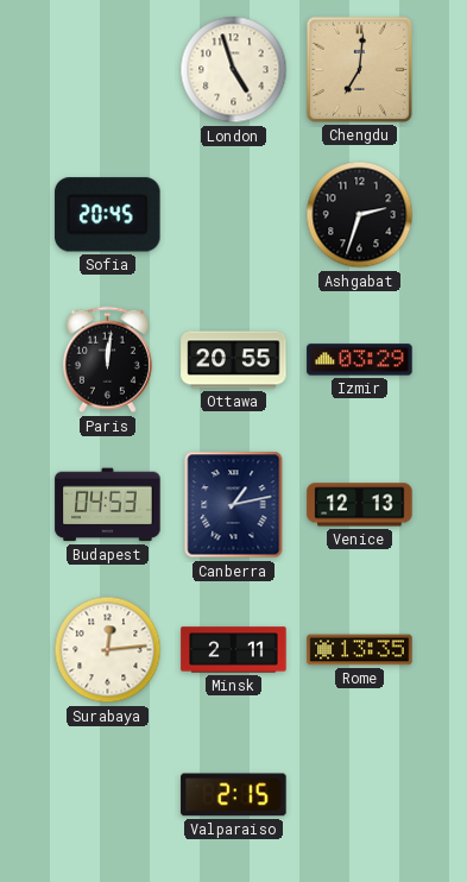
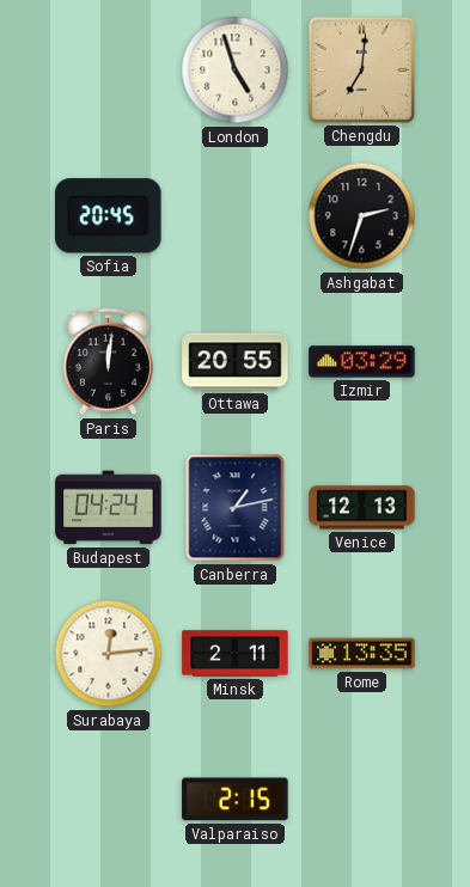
Budapest: 04:53 -> 04:24
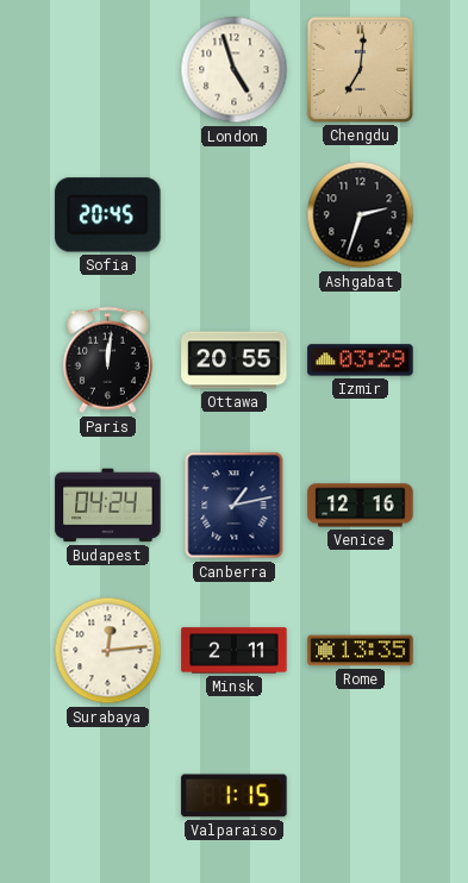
Venice: 12:13 -> 12:16
Valparaiso: 2:15 -> 1:15
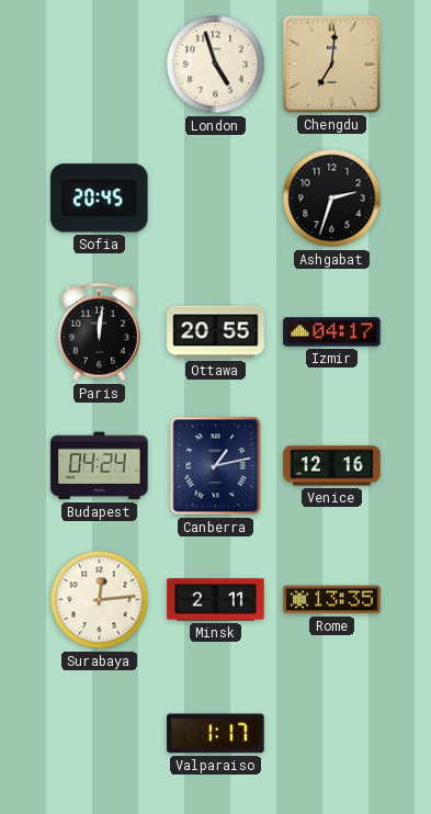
Izmir: 03:29 -> 04:17
Valparaiso: 1:15 -> 1:17
